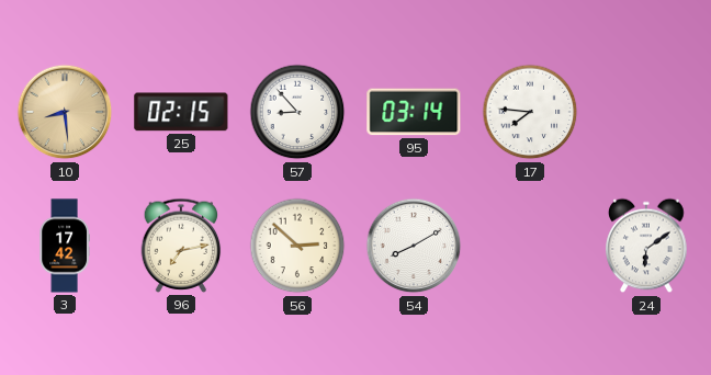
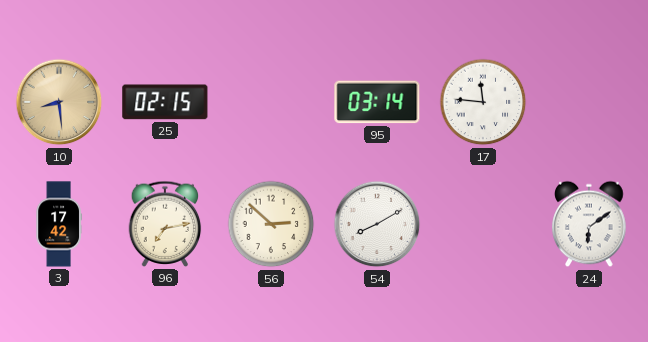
57: 8:53 -> none
17: 7:46 -> 11:46
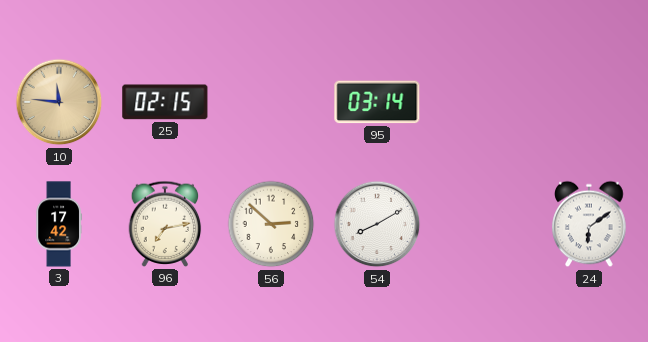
10: 8:29 -> 11:46
17: 11:46 -> none
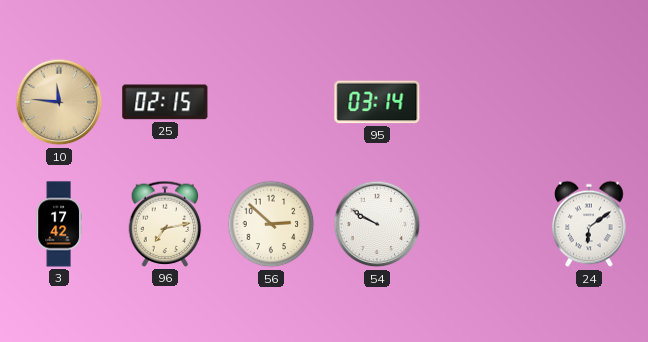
54: 8:10 -> 9:50
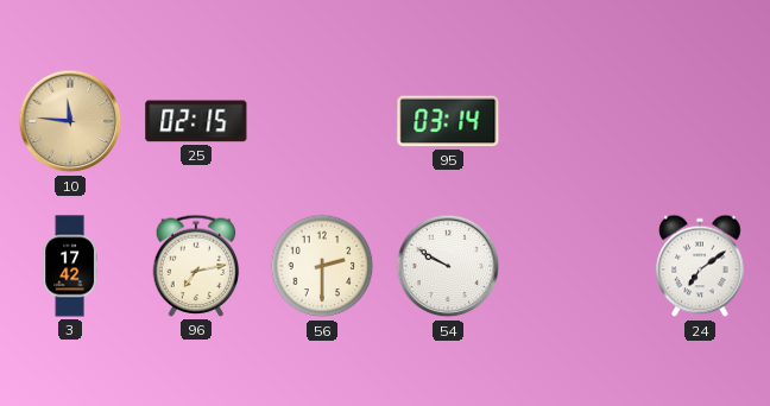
56: 2:52 -> 2:30
24: 6:09 -> 7:09
